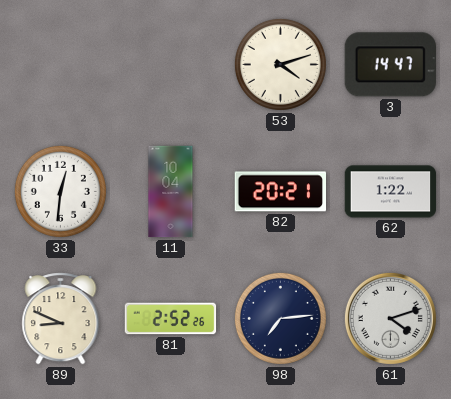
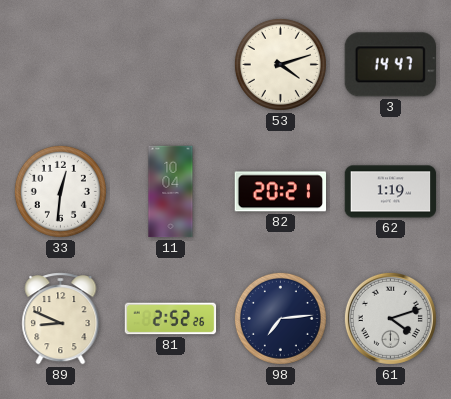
62: 1:22 -> 1:19
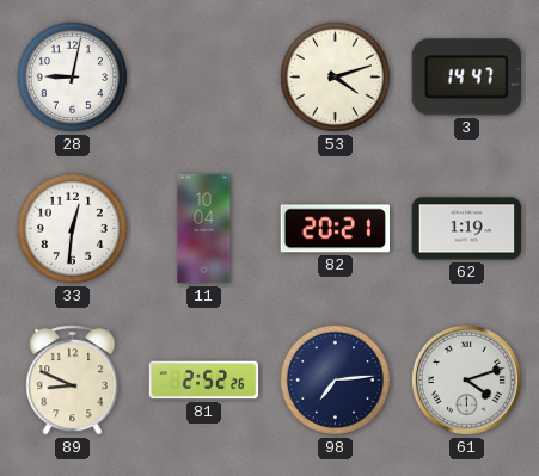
28: none -> 9:02
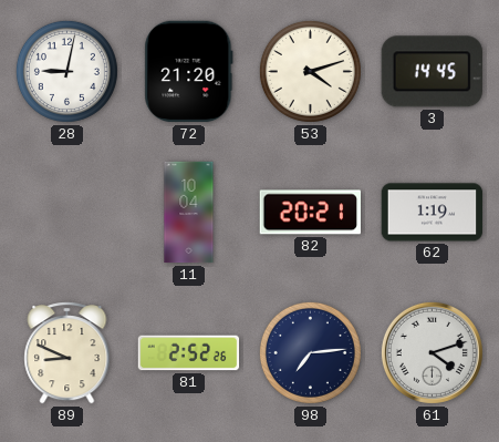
72: none -> 21:20
3: 14:47 -> 14:45
33: 12:31 -> none
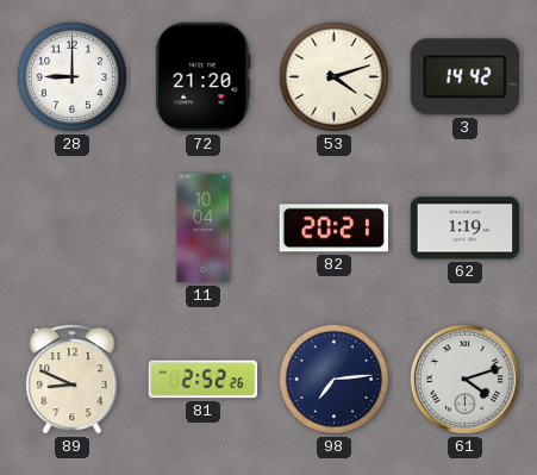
28: 9:02 -> 9:00
3: 14:45 -> 14:42
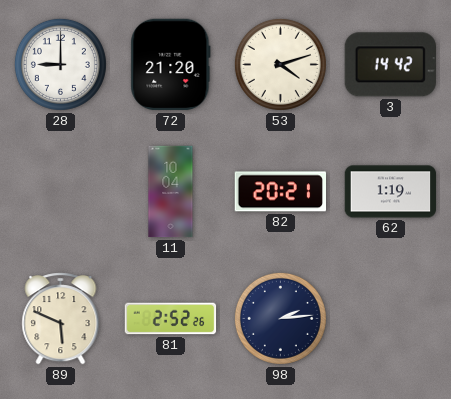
89: 8:49 -> 5:49
98: 7:14 -> 2:14
61: 4:12 -> none
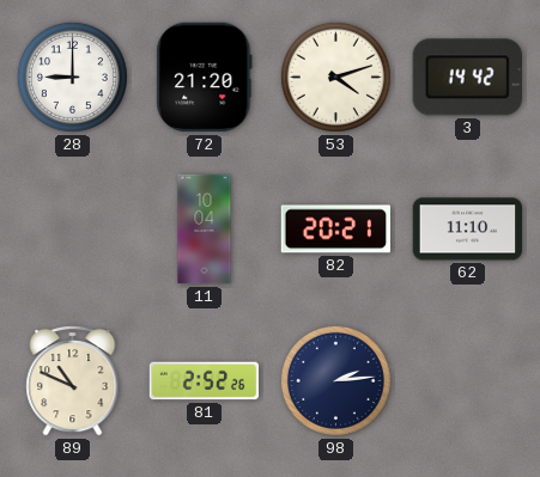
62: 1:19 -> 11:10
89: 5:49 -> 10:49
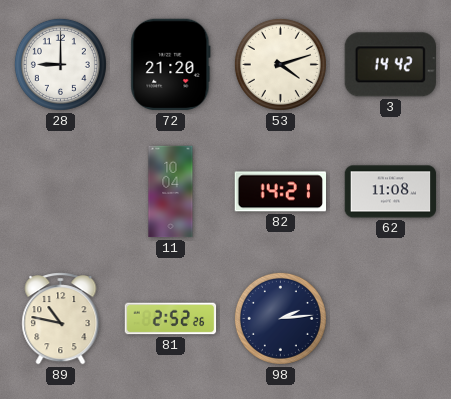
82: 20:21 -> 14:21
62: 11:10 -> 11:08
89: 10:49 -> 10:47
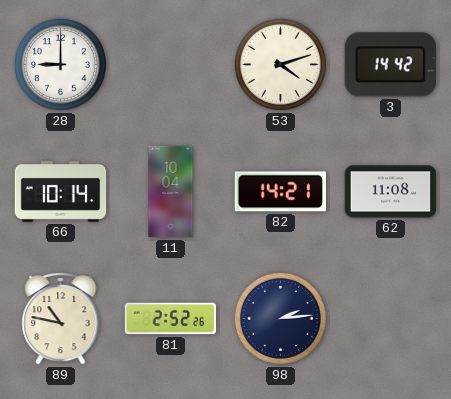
72: 21:20 -> none
66: none -> 10:14
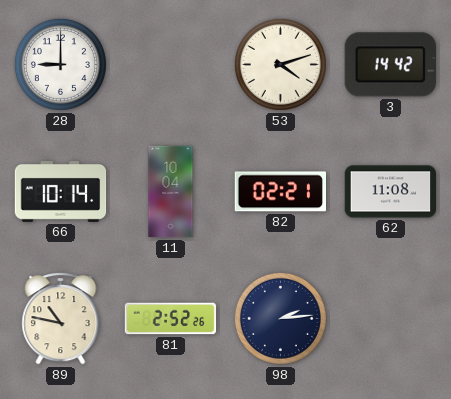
82: 14:21 -> 02:21
